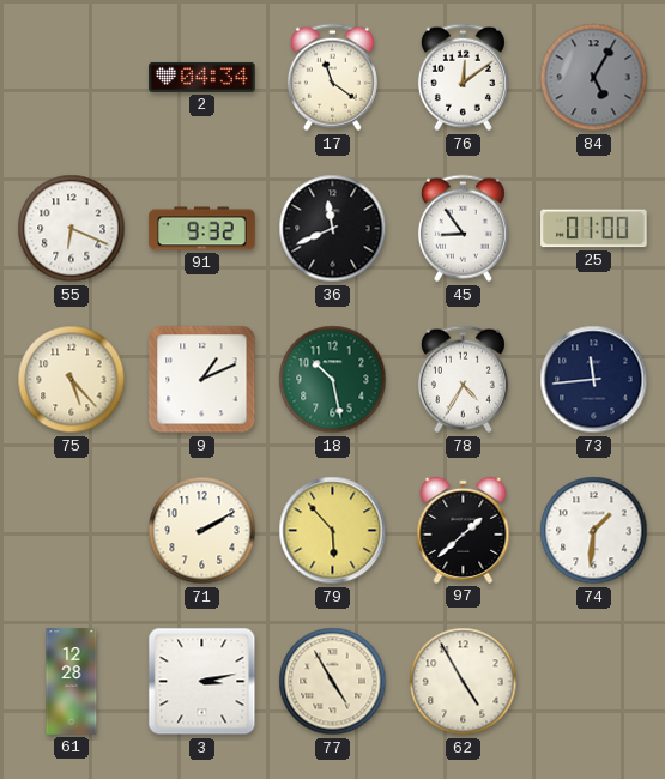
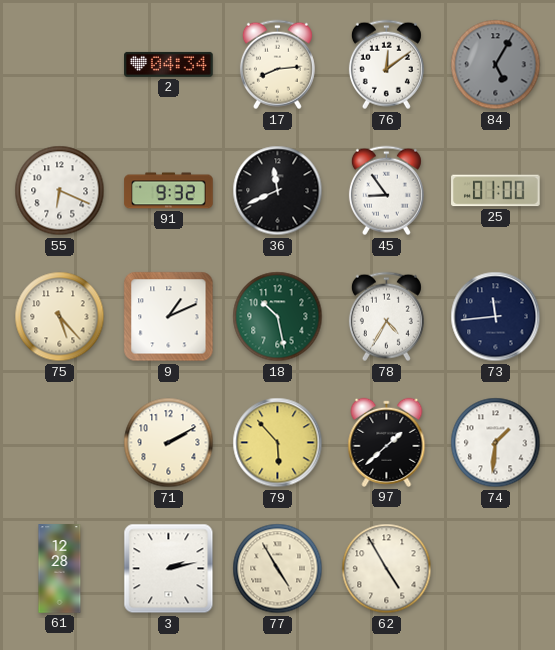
17: 11:21 -> 8:14
3: 3:13 -> 2:13
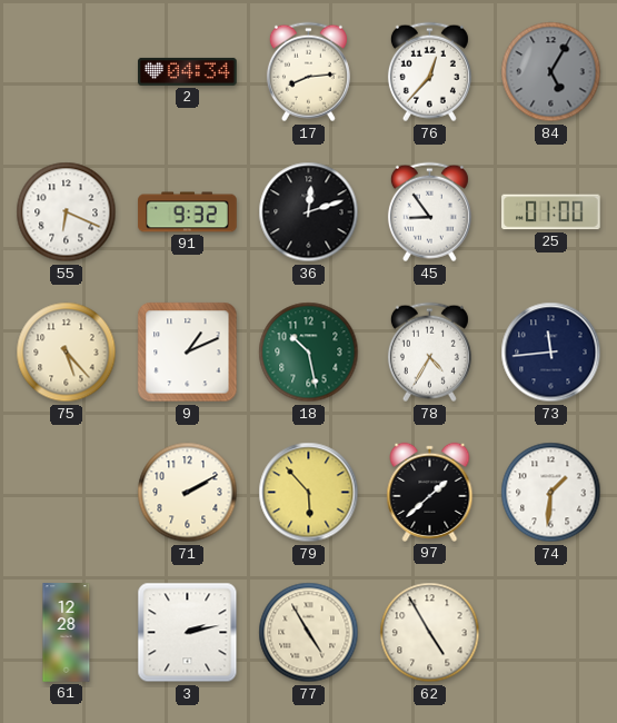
76: 12:09 -> 12:37
36: 11:41 -> 12:12
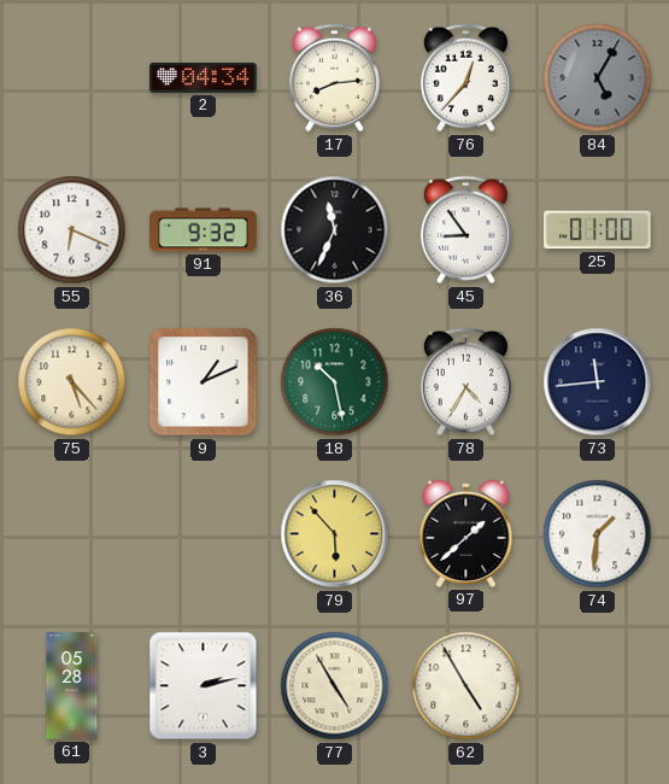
36: 12:12 -> 11:34
71: 2:10 -> none
61: 12:28 -> 05:28
